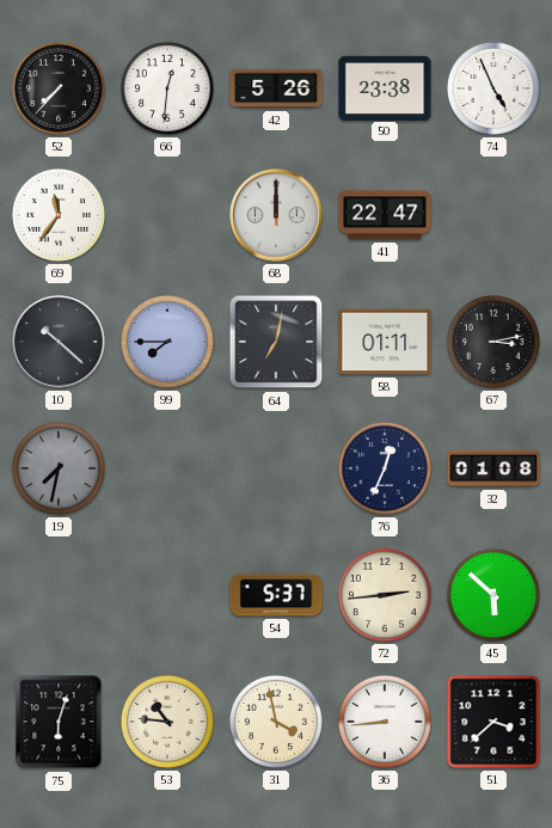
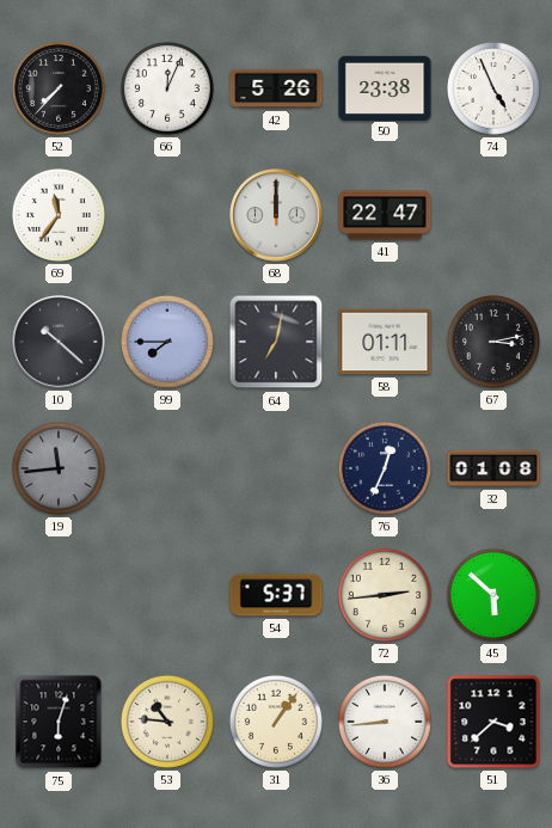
66: 12:31 -> 12:04
19: 7:32 -> 11:44
31: 3:58 -> 1:06
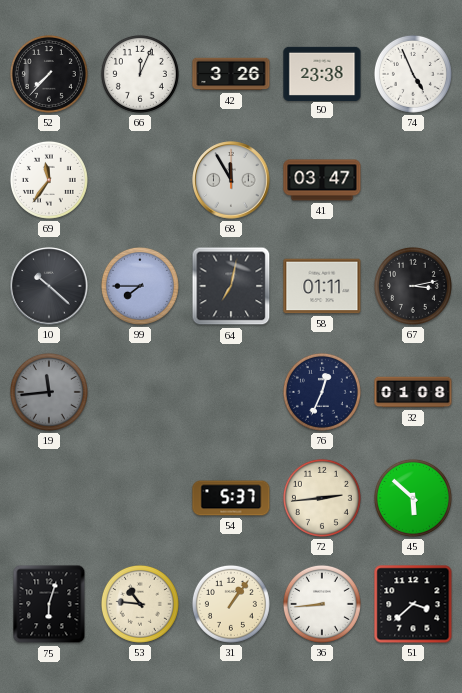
42: 5:26 -> 3:26
68: 12:00 -> 11:55
41: 22:47 -> 03:47
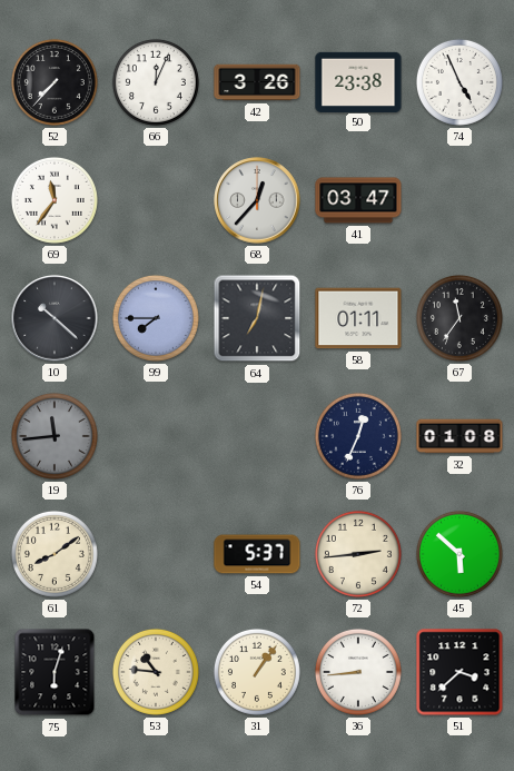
68: 11:55 -> 12:37
67: 3:13 -> 11:36
61: none -> 8:09
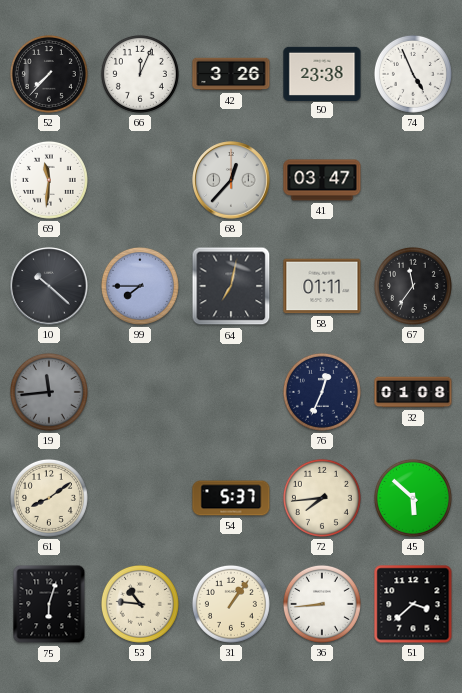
69: 11:36 -> 11:31
72: 2:44 -> 7:44
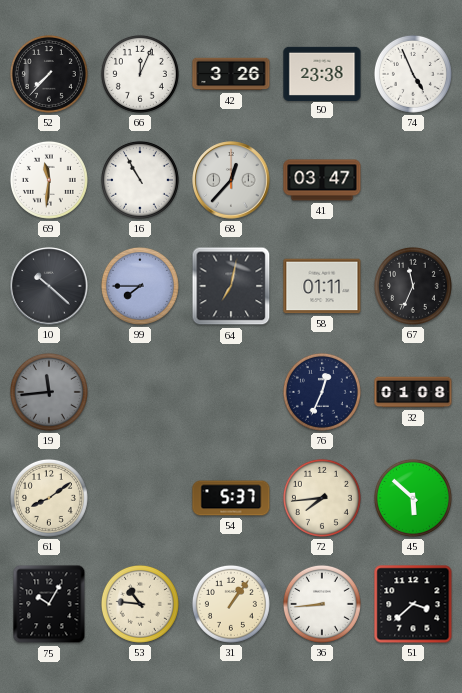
16: none -> 10:55
67: 11:36 -> 11:34
75: 6:03 -> 10:05
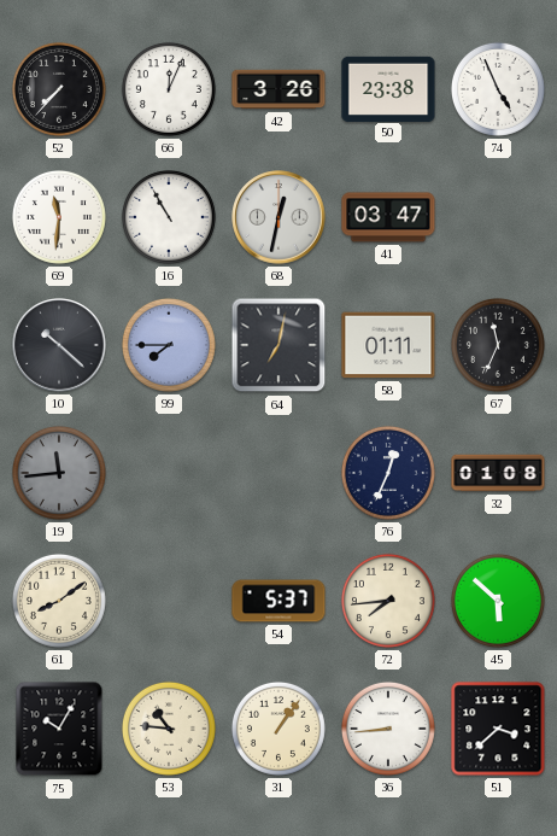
68: 12:37 -> 12:32
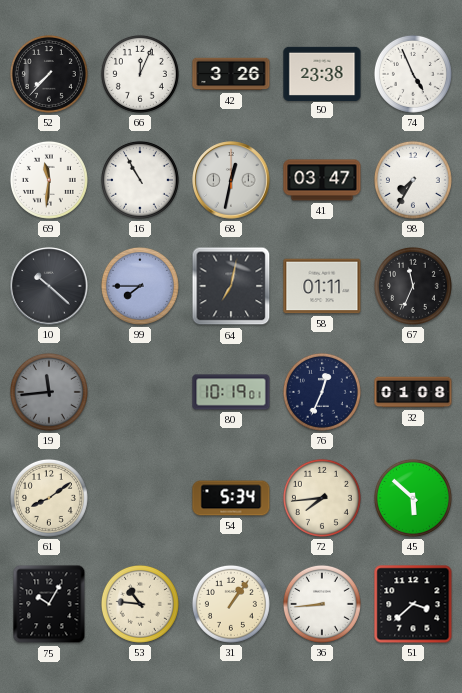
98: none -> 7:35
80: none -> 10:19
54: 5:37 -> 5:34
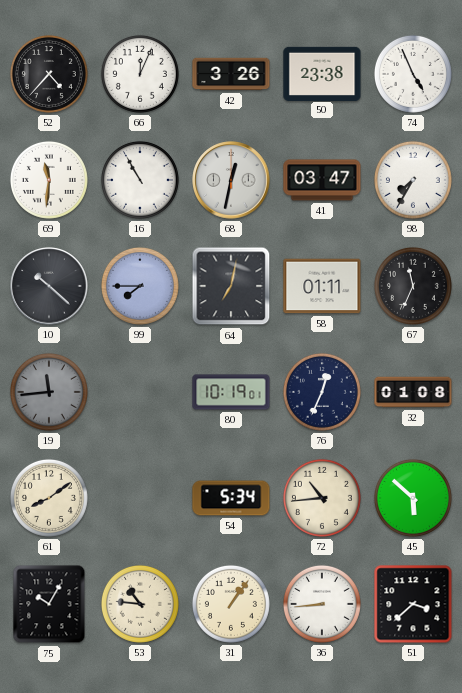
52: 7:37 -> 4:37
72: 7:44 -> 10:44
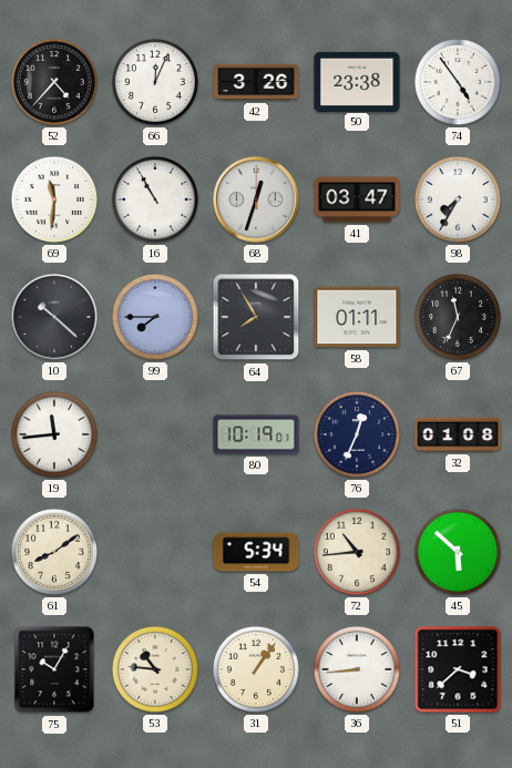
74: 4:56 -> 4:54
68: 12:32 -> 12:33
64: 7:02 -> 7:55
19 dial: grey -> white
